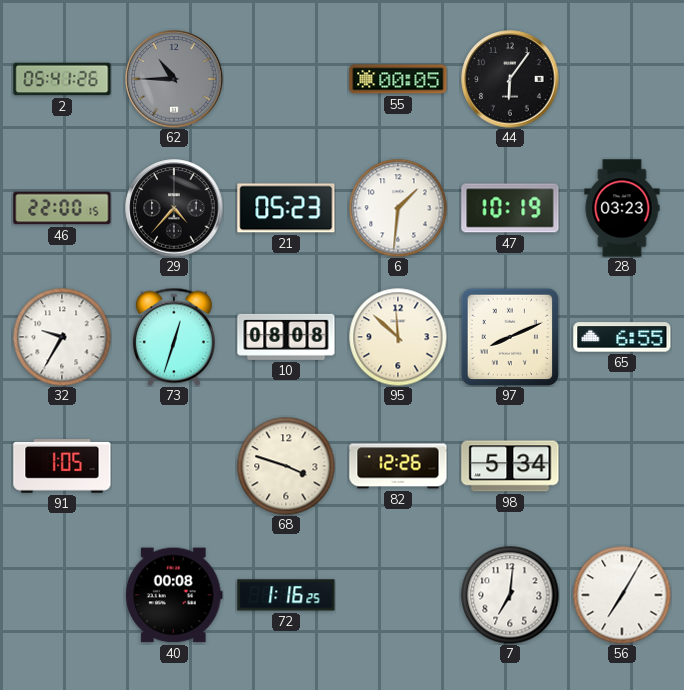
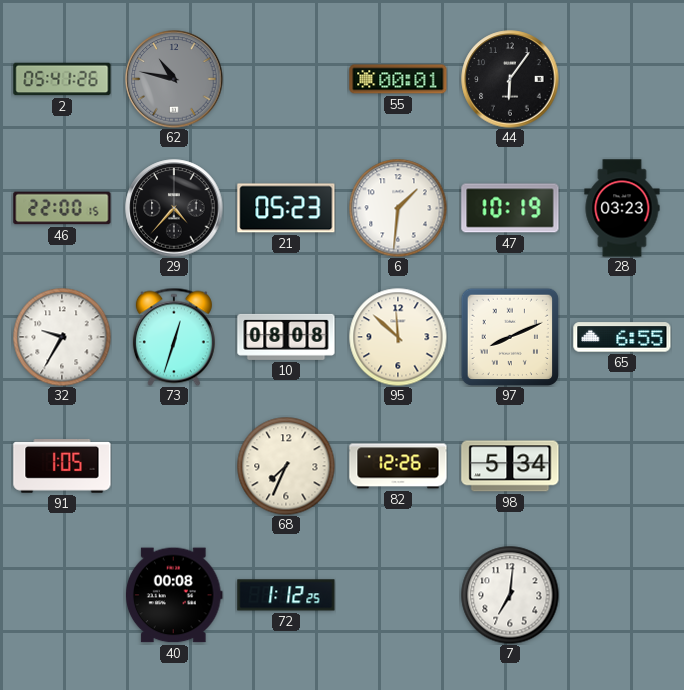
62: 10:45 -> 10:47
55: 00:05 -> 00:01
68: 3:48 -> 7:34
72: 1:16 -> 1:12
56: 7:05 -> none
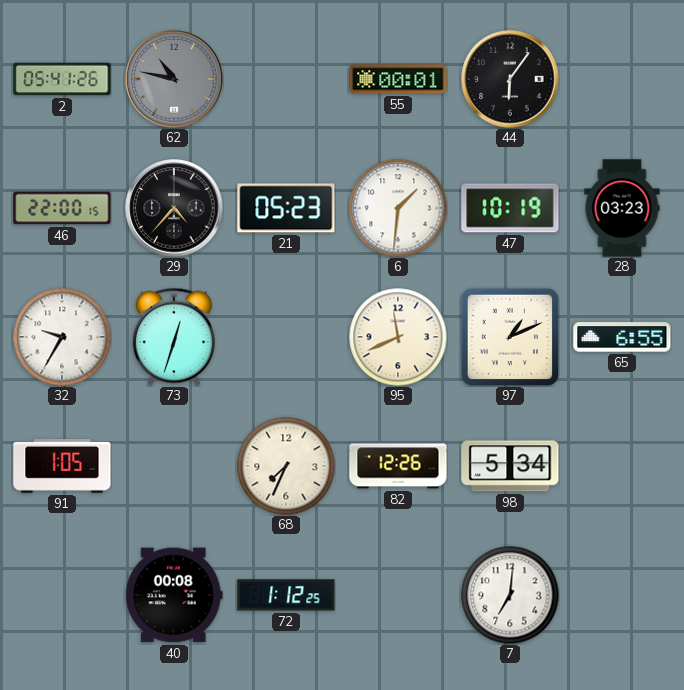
10: 08:08 -> none
95: 11:52 -> 11:41
97: 8:11 -> 1:11
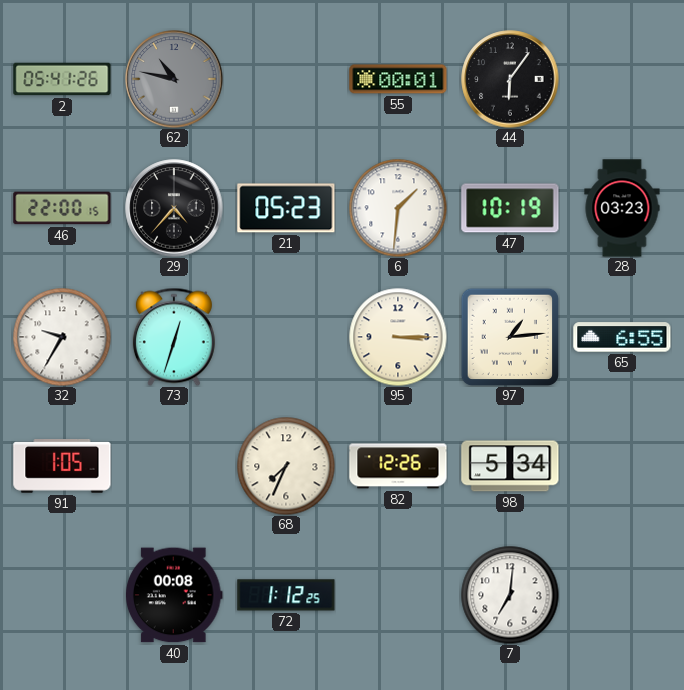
95: 11:41 -> 3:15
97: 1:11 -> 1:14
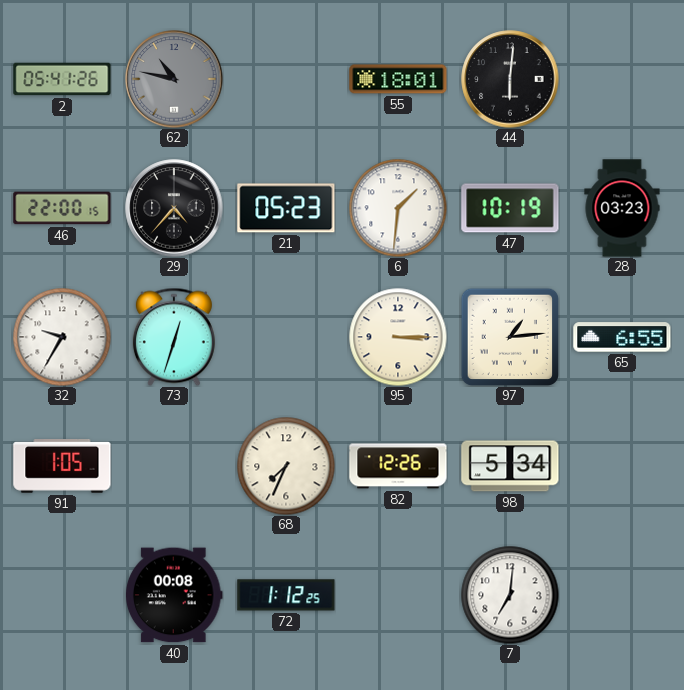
55: 00:01 -> 18:01
44: 6:06 -> 6:01
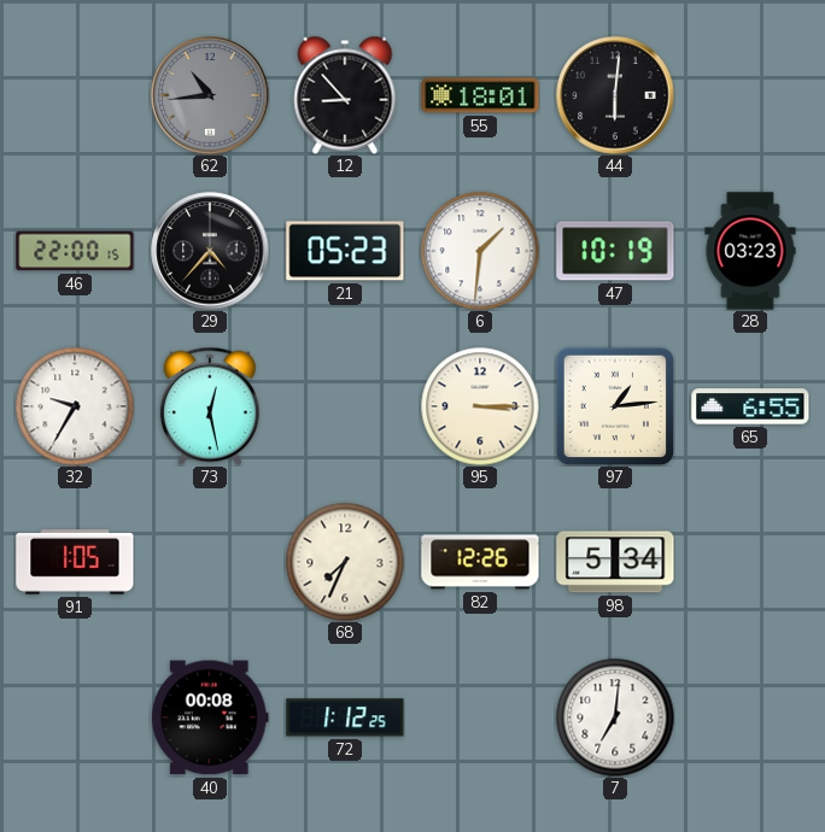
2: 05:41 -> none
62: 10:47 -> 10:44
12: none -> 8:53
73: 12:33 -> 12:28
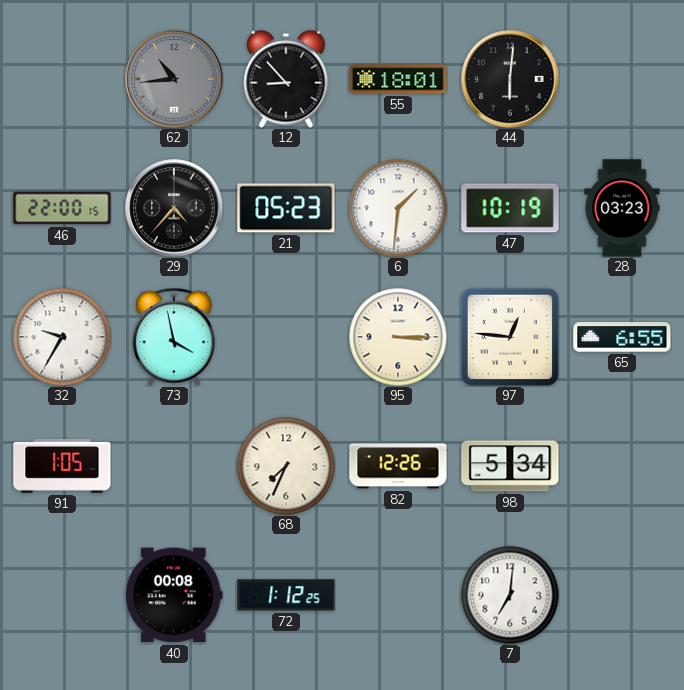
73: 12:28 -> 3:58
97: 1:14 -> 12:46
